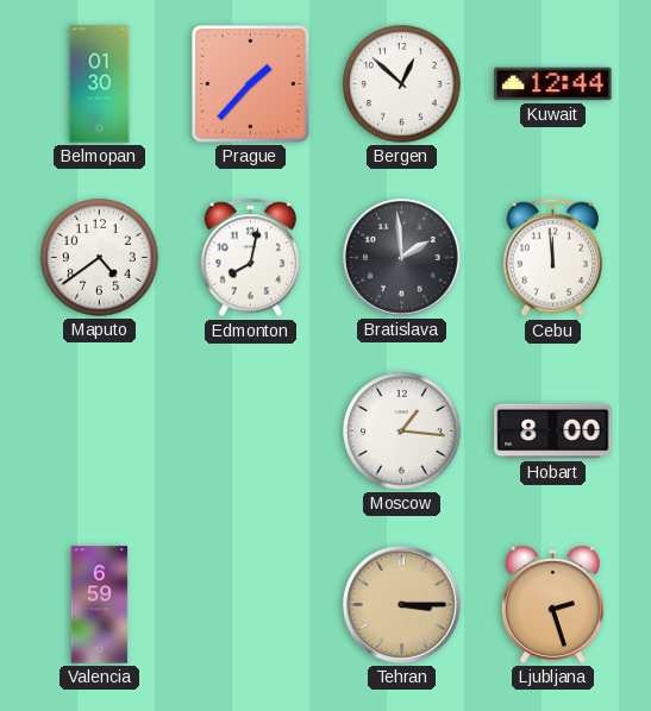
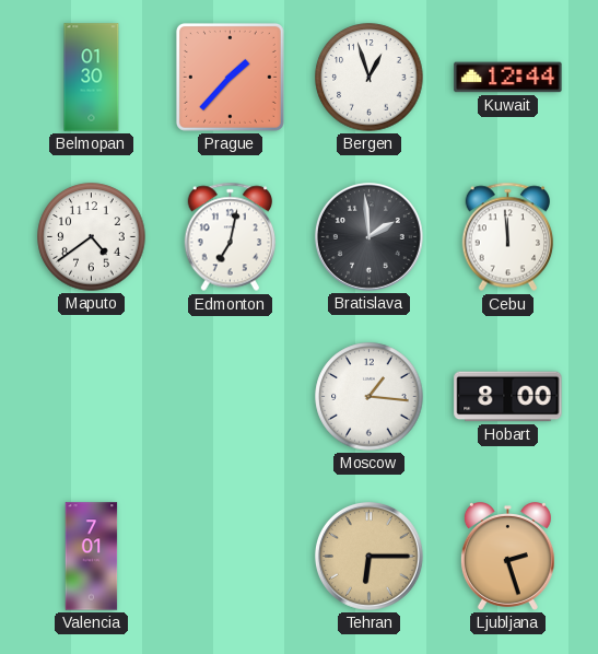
Bergen: 12:52 -> 12:57
Edmonton: 8:02 -> 7:02
Valencia: 6:59 -> 7:01
Tehran: 3:15 -> 6:15
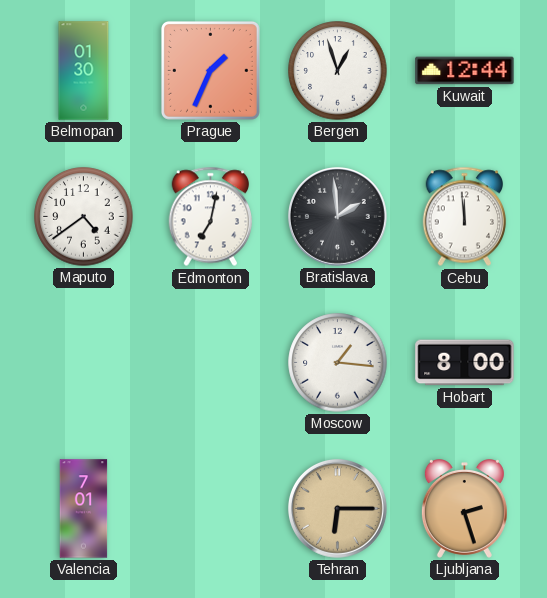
Prague: 1:37 -> 1:34
